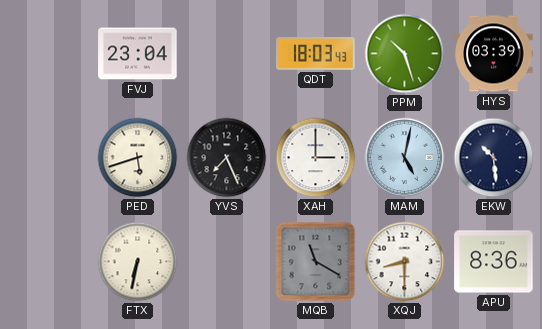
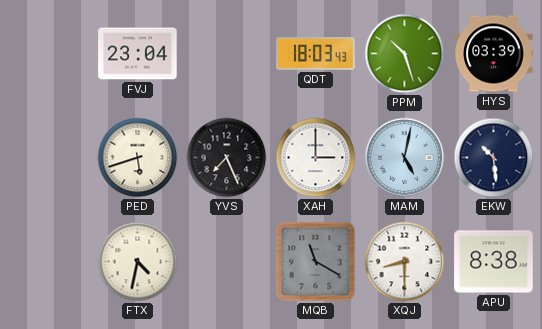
FTX: 6:32 -> 4:32
APU: 8:36 -> 8:38
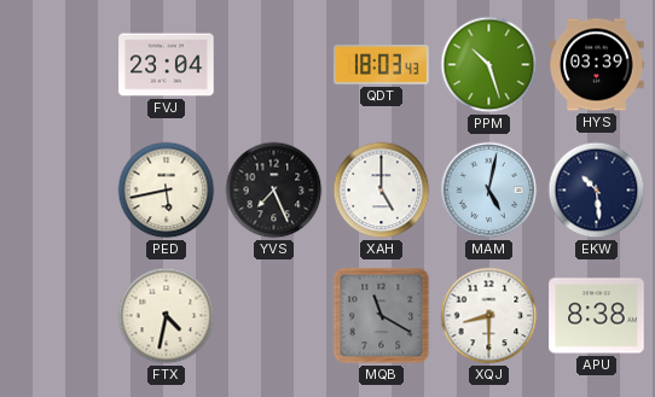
PED: 5:42 -> 5:43
XAH: 3:00 -> 5:00
